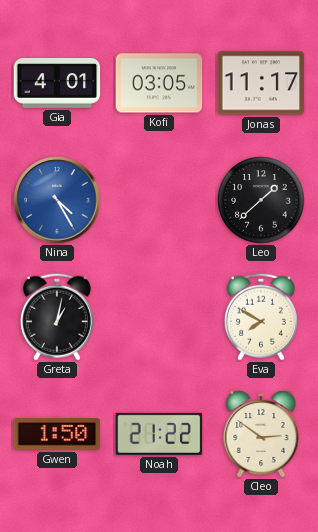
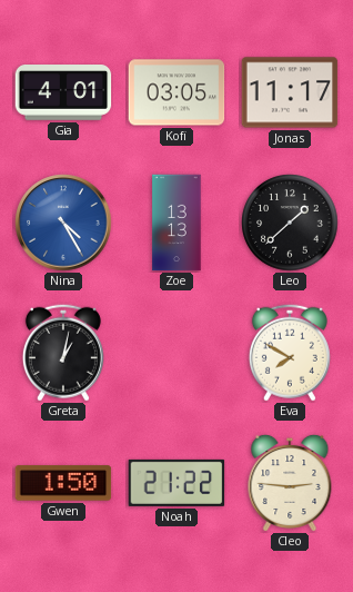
Zoe: none -> 13:13
Cleo: 2:51 -> 2:46
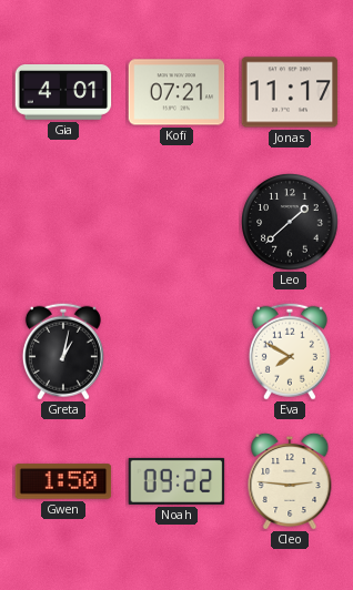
Kofi: 03:05 -> 07:21
Nina: 4:25 -> none
Zoe: 13:13 -> none
Noah: 21:22 -> 09:22
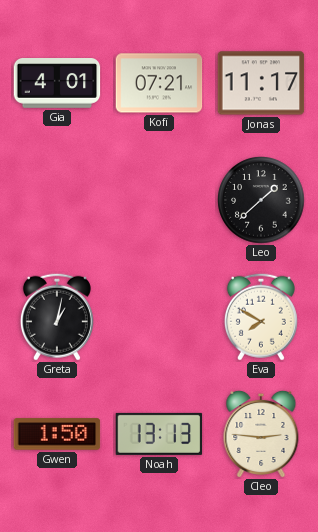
Noah: 09:22 -> 13:13
